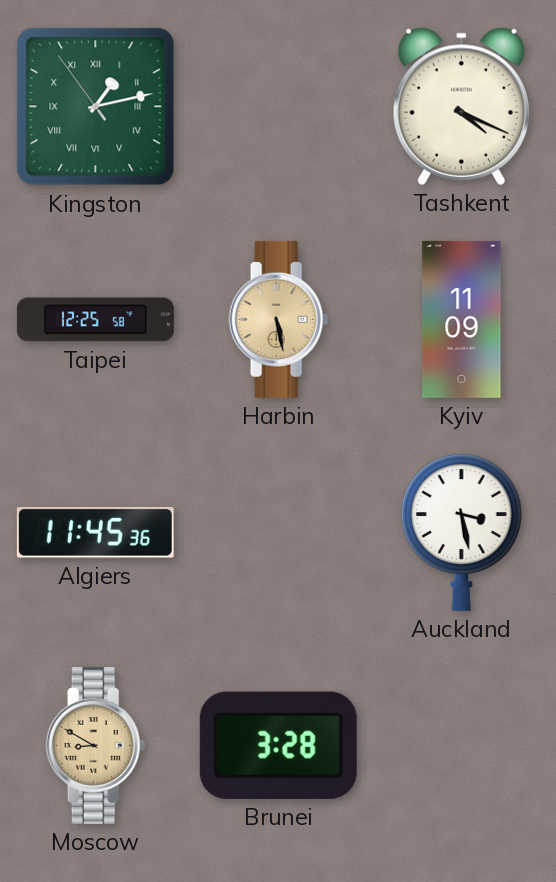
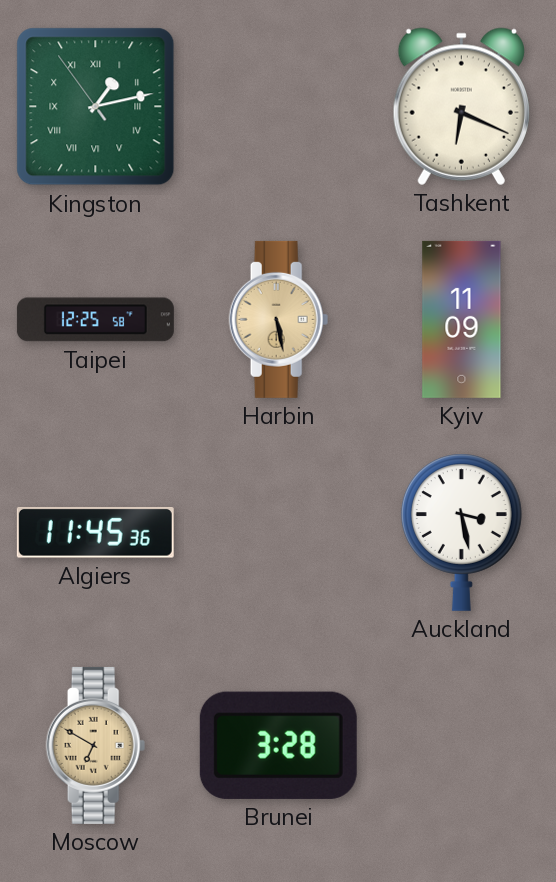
Tashkent: 4:19 -> 6:19
Moscow: 8:50 -> 6:50
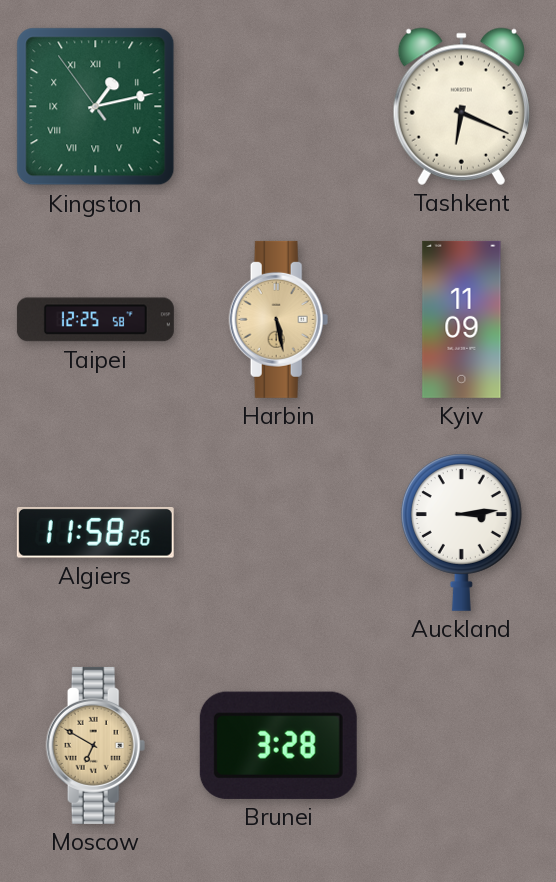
Algiers: 11:45 -> 11:58
Auckland: 3:28 -> 3:14
